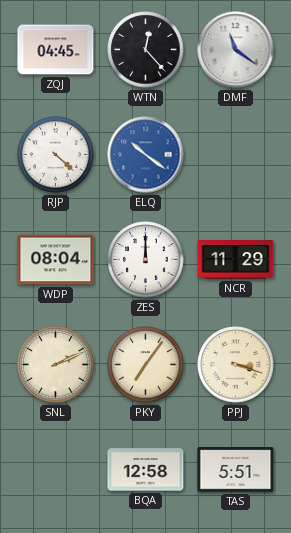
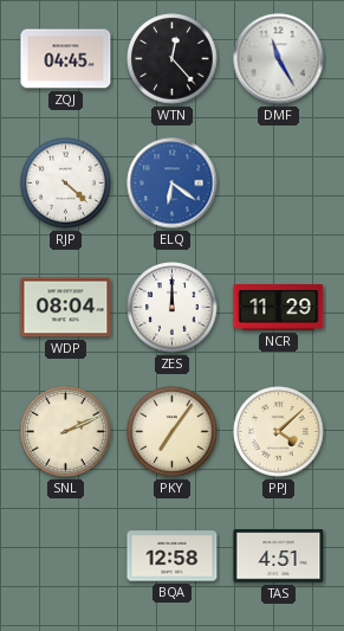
DMF: 11:21 -> 11:25
ELQ: 10:21 -> 6:21
PPJ: 3:18 -> 4:08
TAS: 5:51 -> 4:51
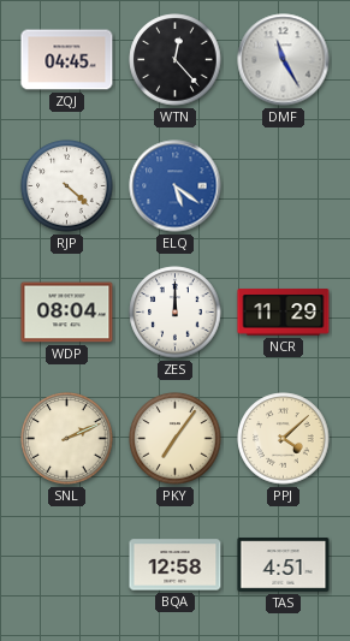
ELQ: 6:21 -> 5:21
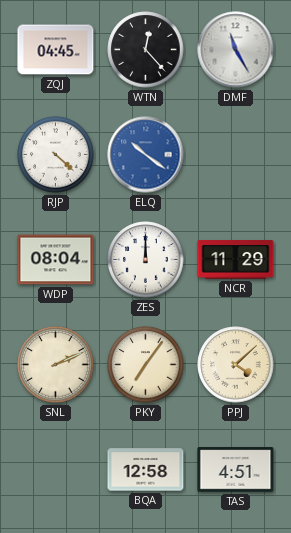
ELQ: 5:21 -> 10:21
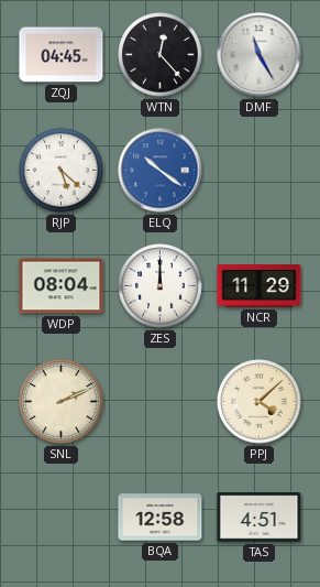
RJP: 4:22 -> 5:22
PKY: 7:06 -> none
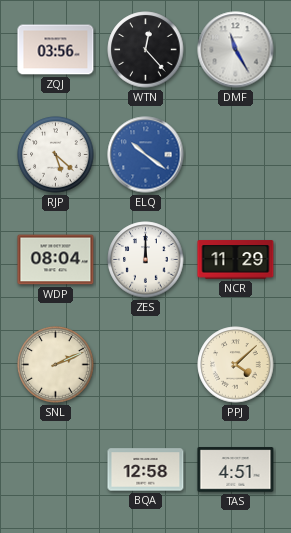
ZQJ: 04:45 -> 03:56
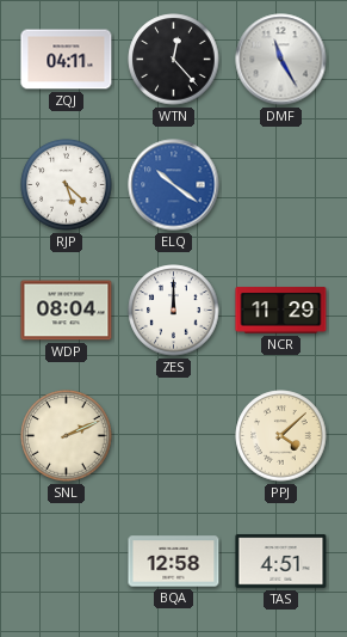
ZQJ: 03:56 -> 04:11
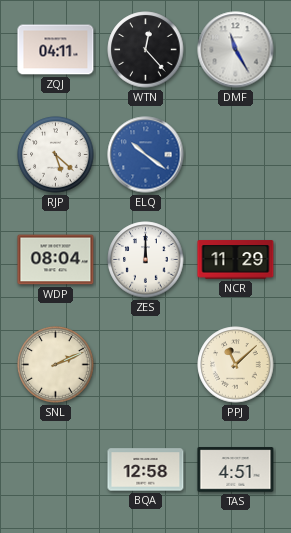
PPJ: 4:08 -> 11:08
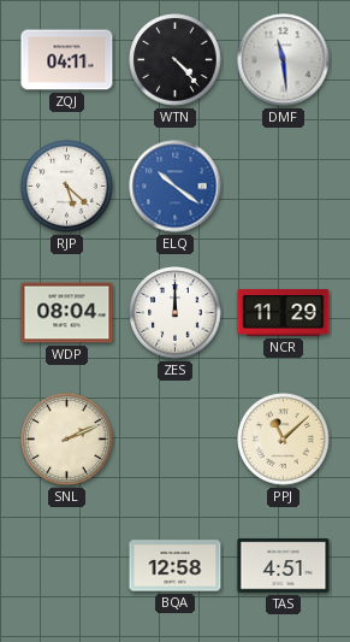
WTN: 12:23 -> 4:23
DMF: 11:25 -> 11:29
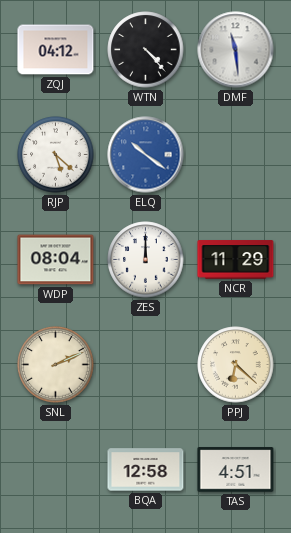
ZQJ: 04:11 -> 04:12
PPJ: 11:08 -> 6:22
